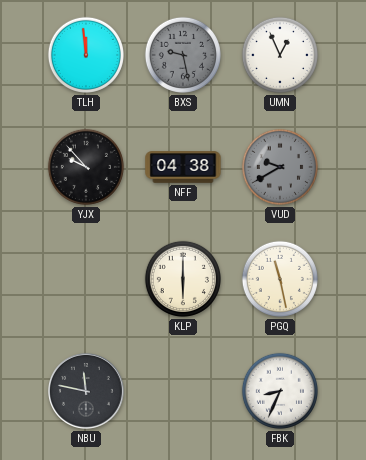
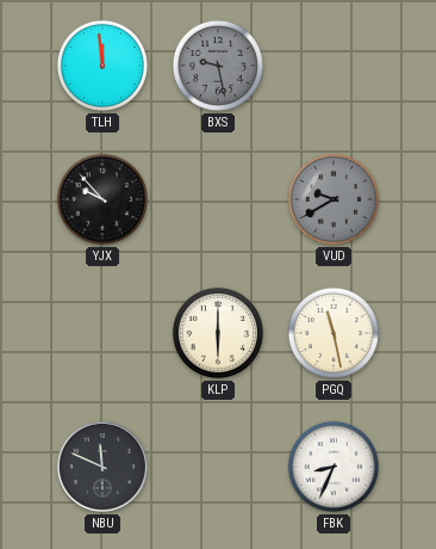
UMN: 12:56 -> none
NFF: 04:38 -> none
NBU: 11:47 -> 11:49
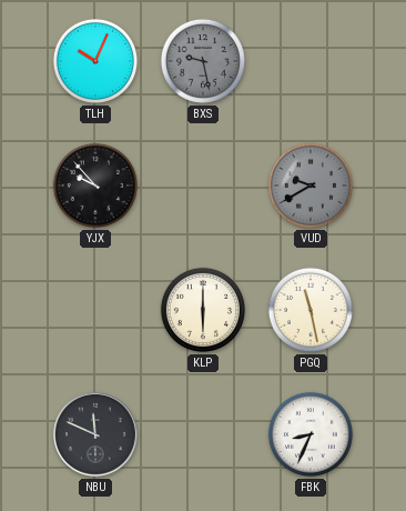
TLH: 11:59 -> 10:04
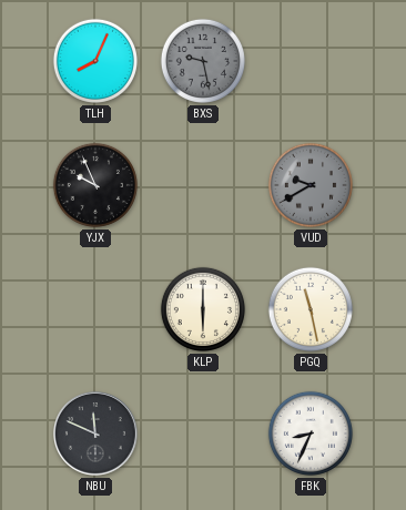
TLH: 10:04 -> 8:04
YJX: 9:53 -> 9:56
